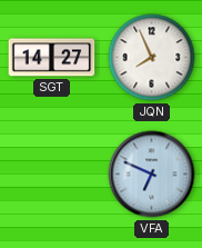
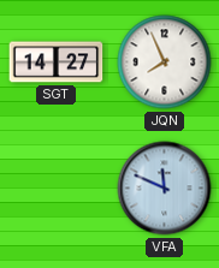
VFA: 6:49 -> 11:49
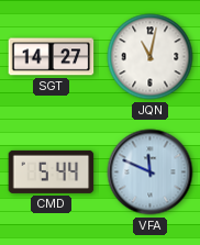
JQN: 7:56 -> 11:02
CMD: none -> 5:44
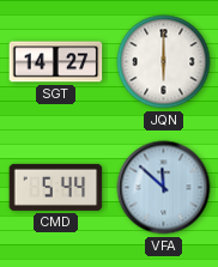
JQN: 11:02 -> 6:00
VFA: 11:49 -> 11:52
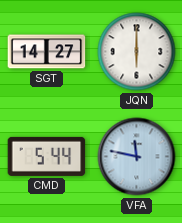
VFA: 11:52 -> 11:47
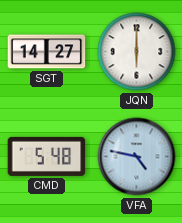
CMD: 5:44 -> 5:48
VFA: 11:47 -> 4:47
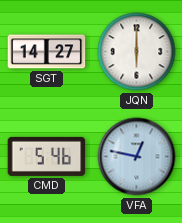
CMD: 5:48 -> 5:46
VFA: 4:47 -> 12:47
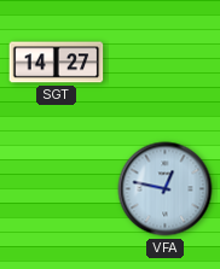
JQN: 6:00 -> none
CMD: 5:46 -> none
